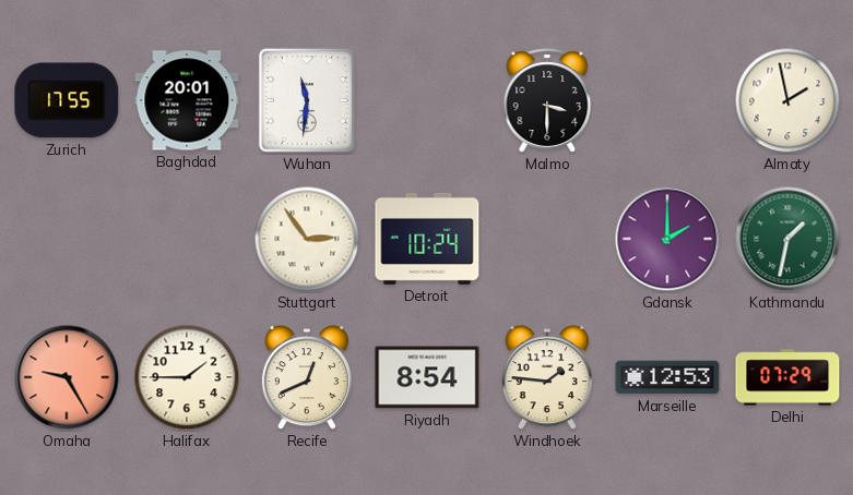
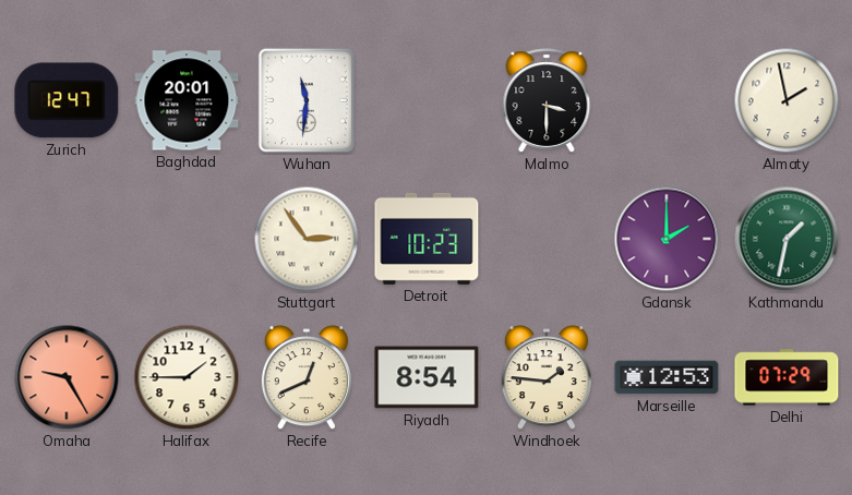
Zurich: 17:55 -> 12:47
Detroit: 10:24 -> 10:23
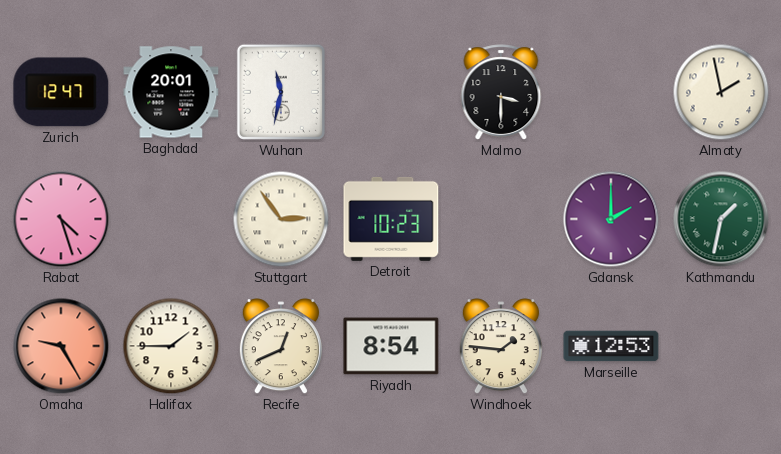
Wuhan: 11:31 -> 11:32
Rabat: none -> 4:27
Delhi: 07:29 -> none
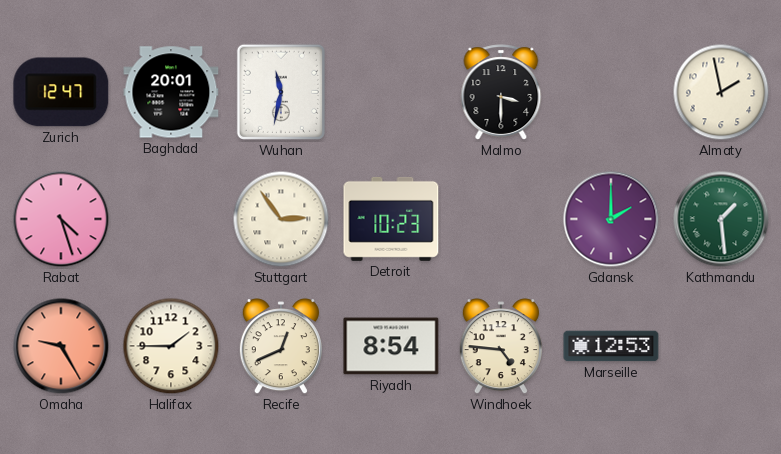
Kathmandu: 1:32 -> 1:29
Windhoek: 1:46 -> 4:46
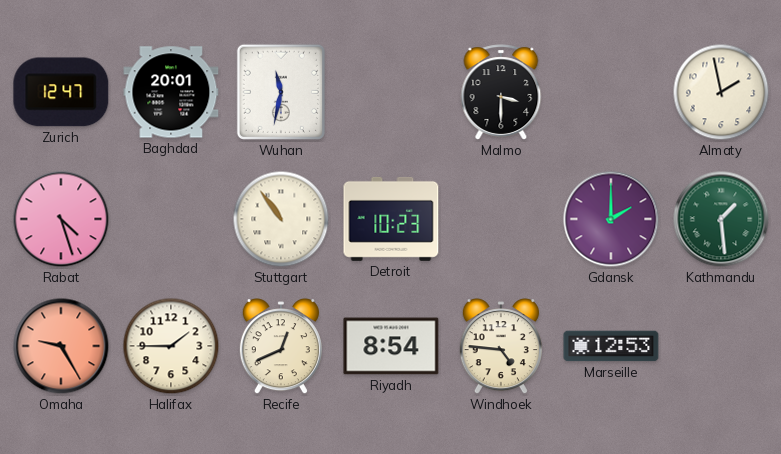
Stuttgart: 2:54 -> 10:54
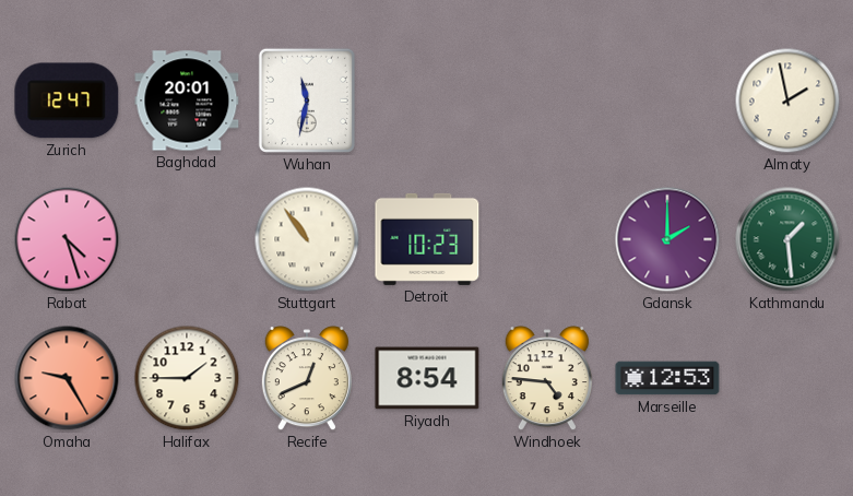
Malmo: 3:30 -> none
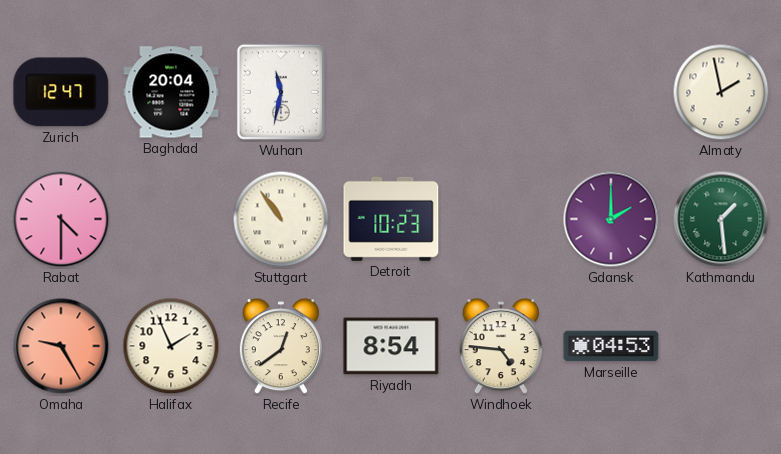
Baghdad: 20:01 -> 20:04
Rabat: 4:27 -> 4:30
Halifax: 1:45 -> 1:56
Recife: 12:41 -> 12:39
Marseille: 12:53 -> 04:53
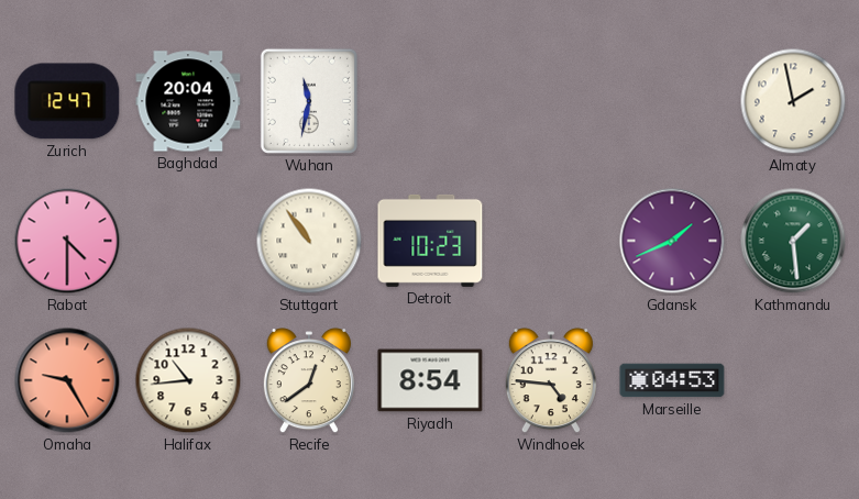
Gdansk: 2:00 -> 1:41
Halifax: 1:56 -> 10:44
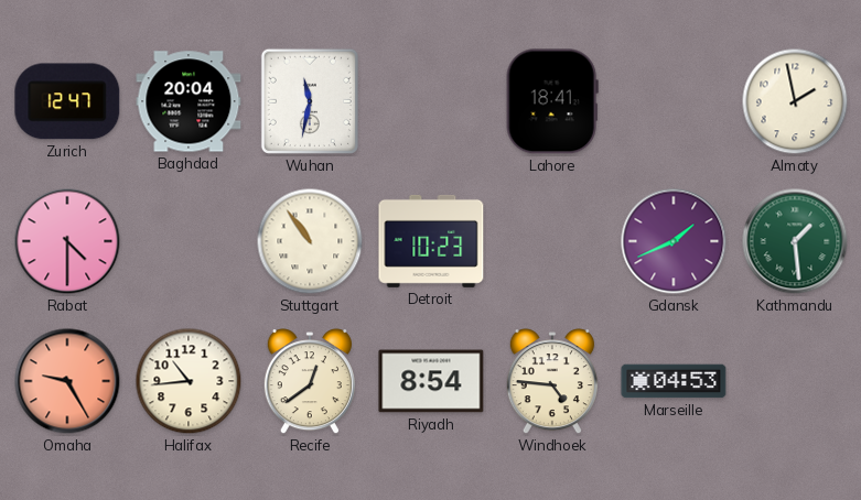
Lahore: none -> 18:41
